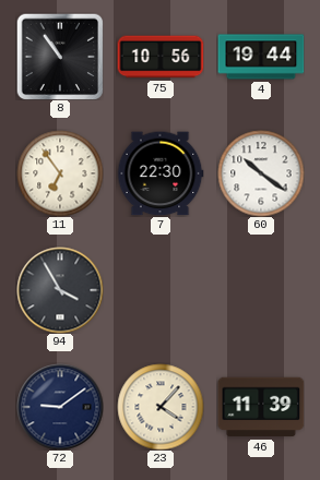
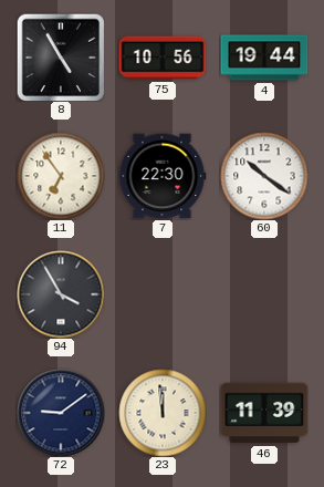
8: 10:54 -> 4:55
23: 4:07 -> 11:59
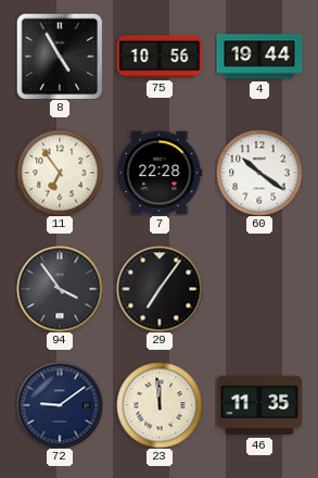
7: 22:30 -> 22:28
94: 3:55 -> 3:54
29: none -> 7:06
46: 11:39 -> 11:35
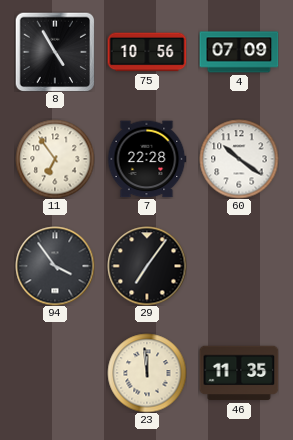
4: 19:44 -> 07:09
72: 9:09 -> none
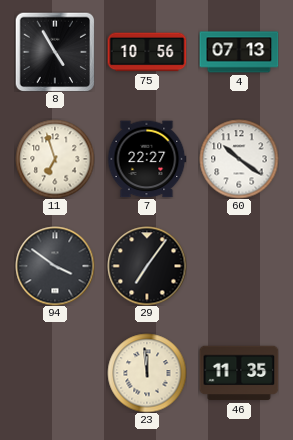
4: 07:09 -> 07:13
11: 6:54 -> 6:57
7: 22:28 -> 22:27
94: 3:54 -> 3:51
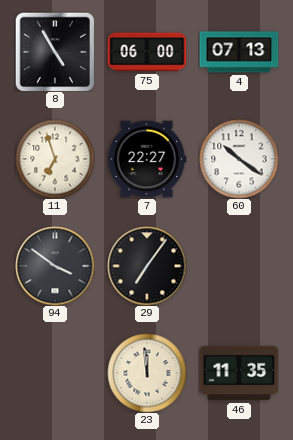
75: 10:56 -> 06:00
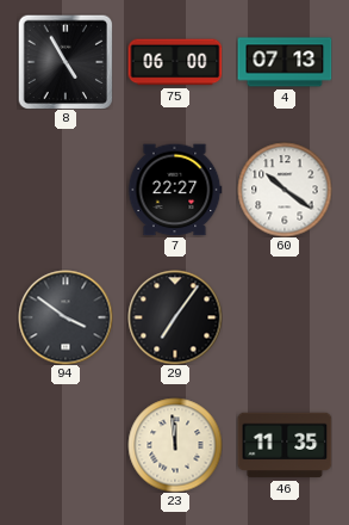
11: 6:57 -> none
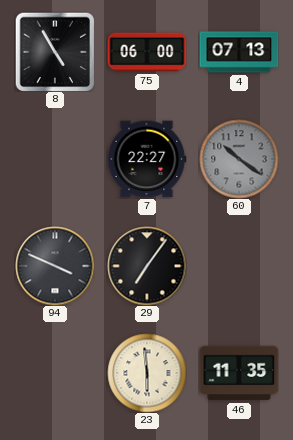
60 dial: white -> grey
94: 3:51 -> 3:49
23: 11:59 -> 5:59
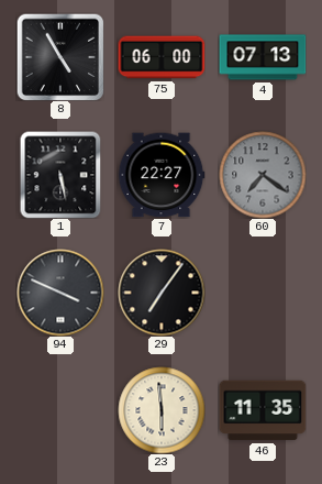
1: none -> 5:28
60: 10:21 -> 7:21
